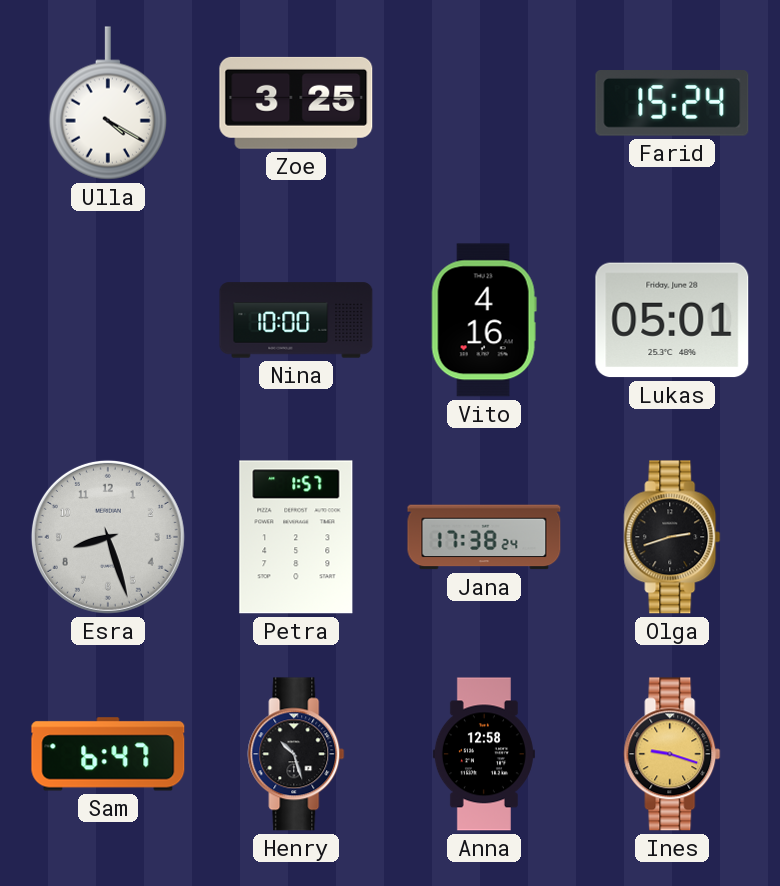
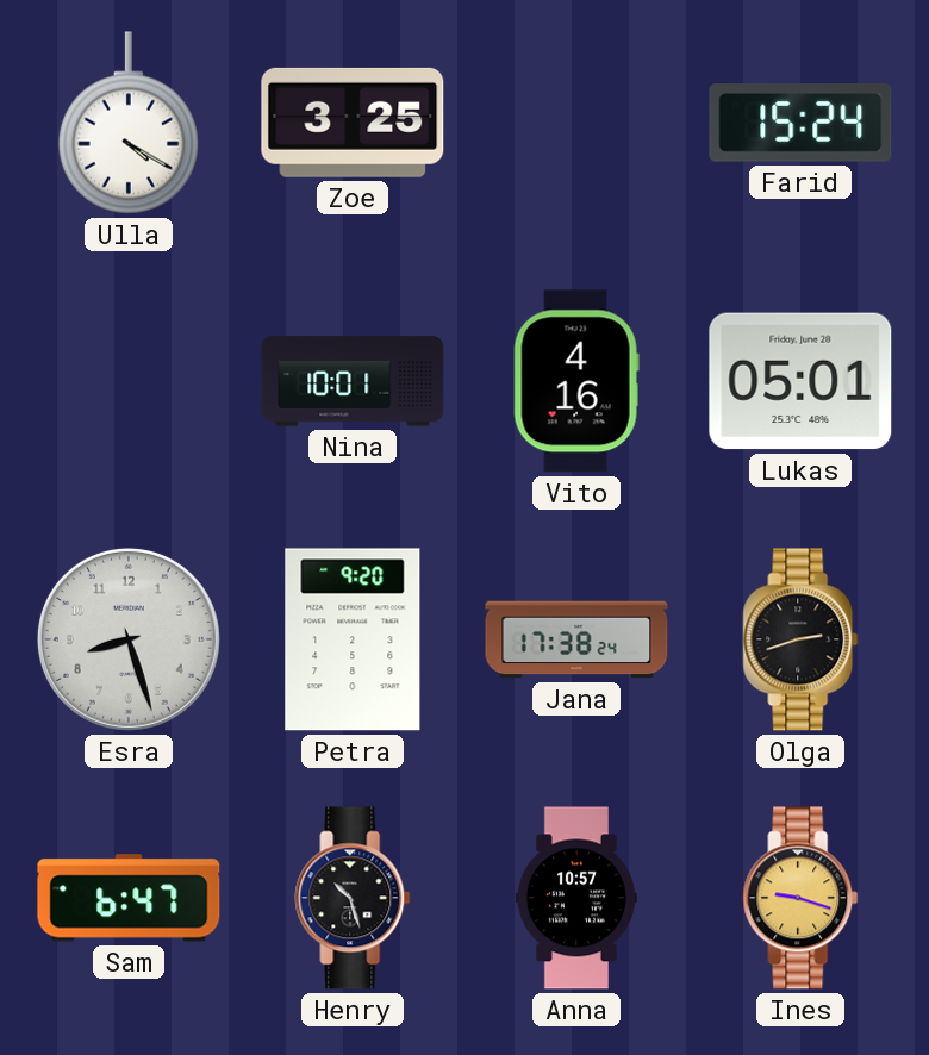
Nina: 10:00 -> 10:01
Petra: 1:57 -> 9:20
Anna: 12:58 -> 10:57
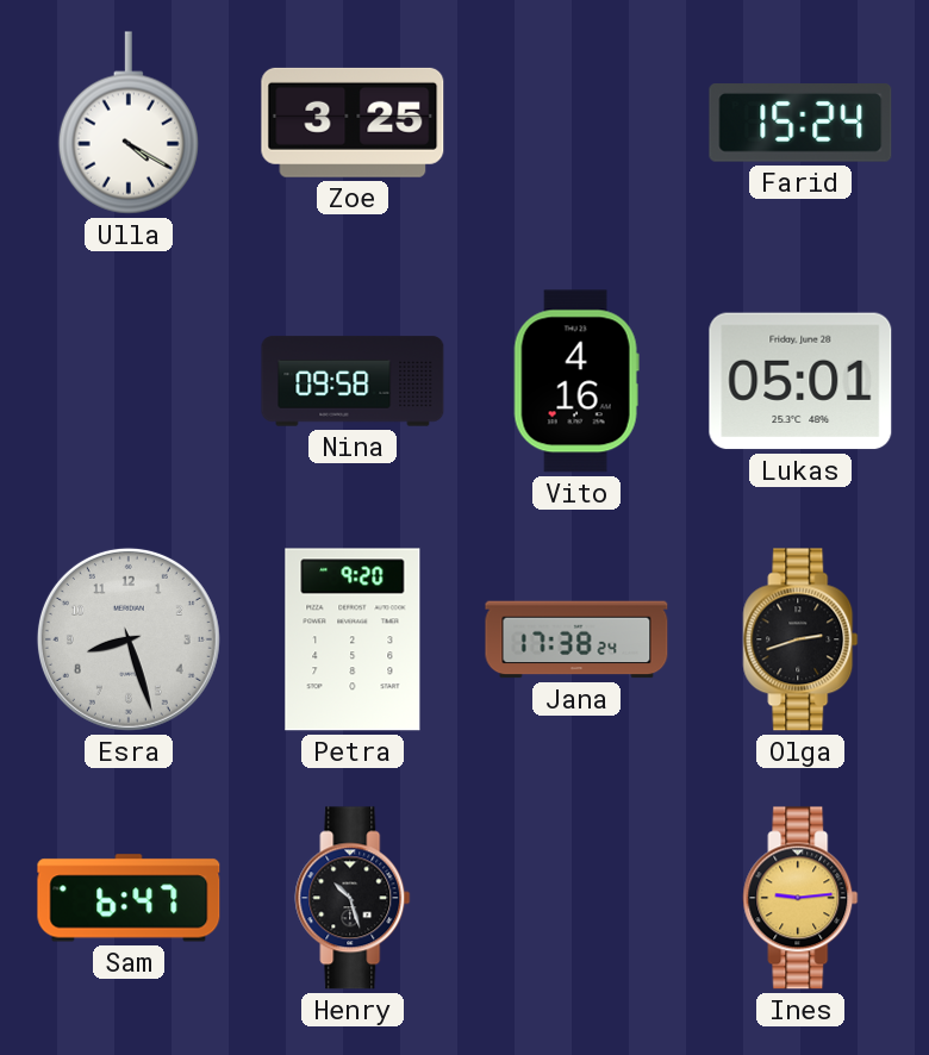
Nina: 10:01 -> 09:58
Anna: 10:57 -> none
Ines: 9:18 -> 9:14
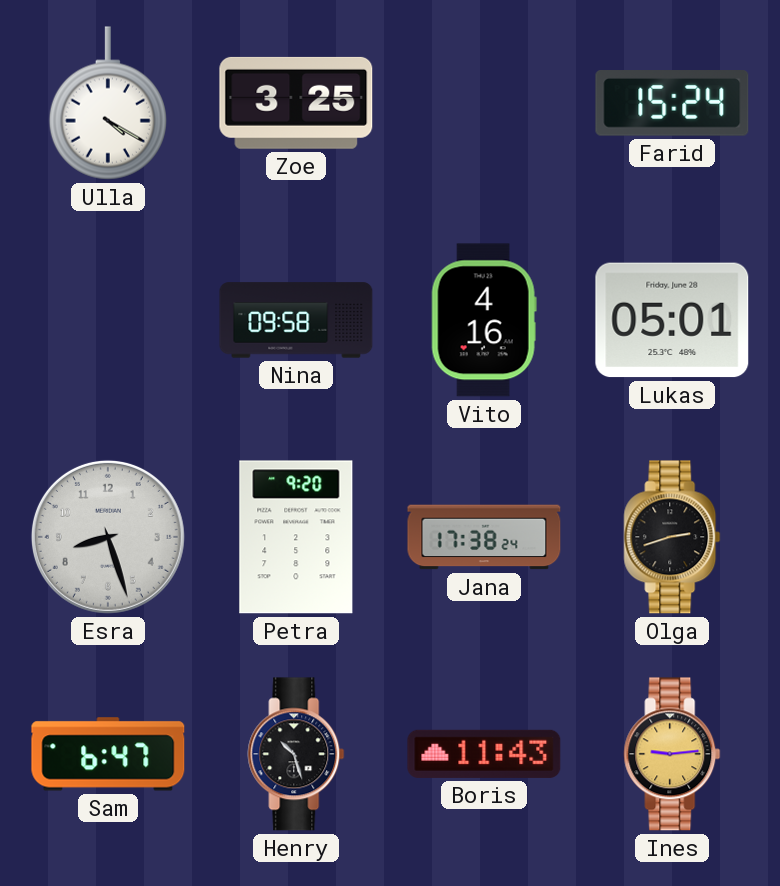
Boris: none -> 11:43
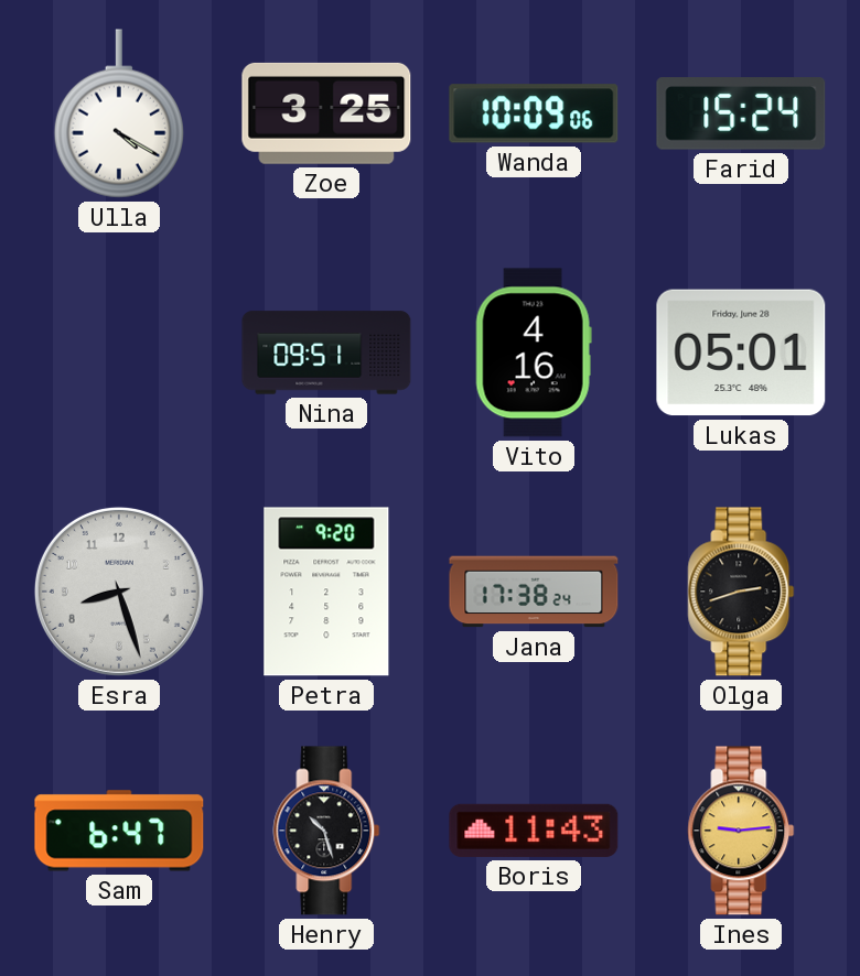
Wanda: none -> 10:09
Nina: 09:58 -> 09:51
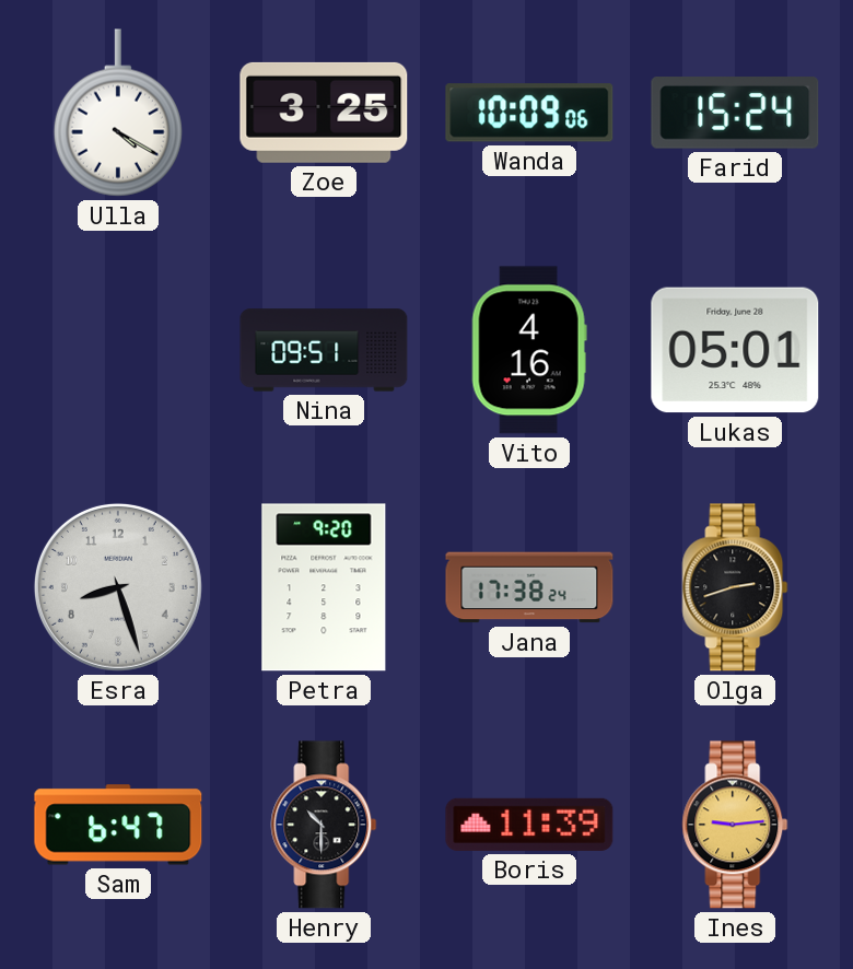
Henry: 10:27 -> 10:30
Boris: 11:43 -> 11:39
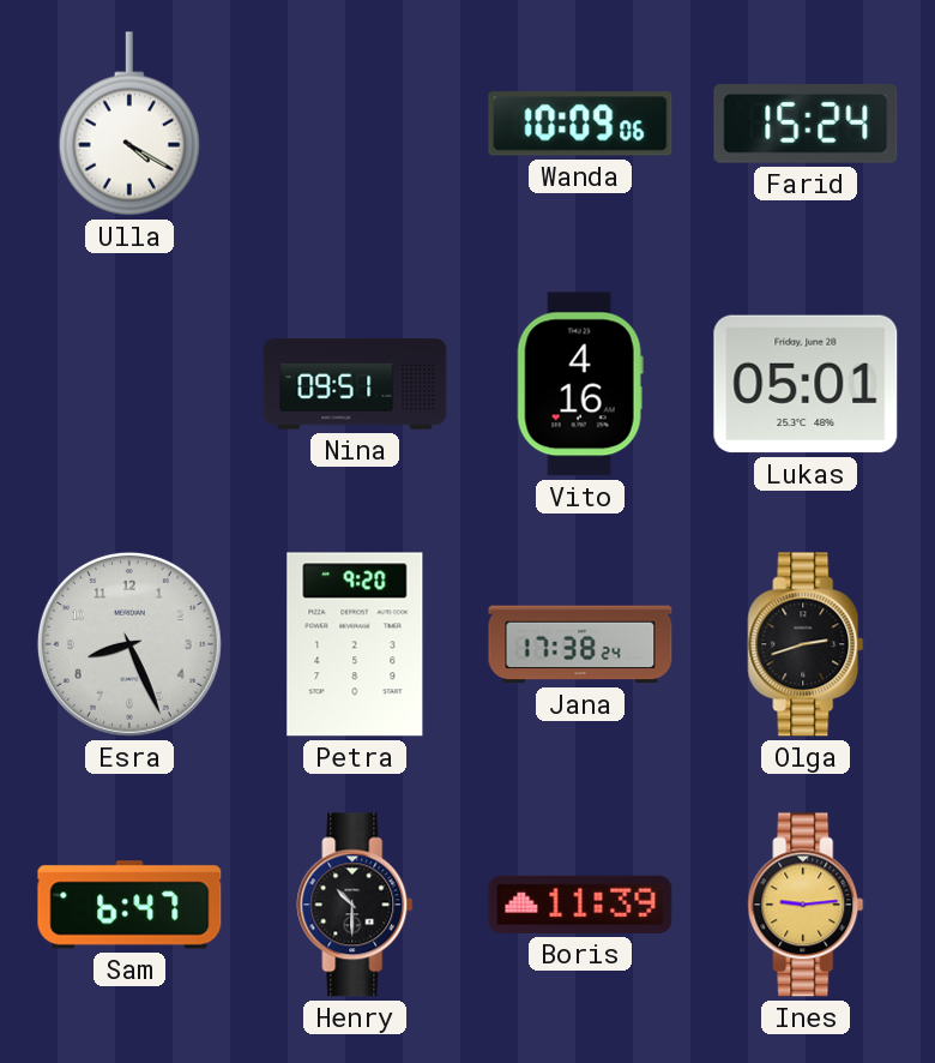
Zoe: 3:25 -> none
Esra: 8:27 -> 8:26
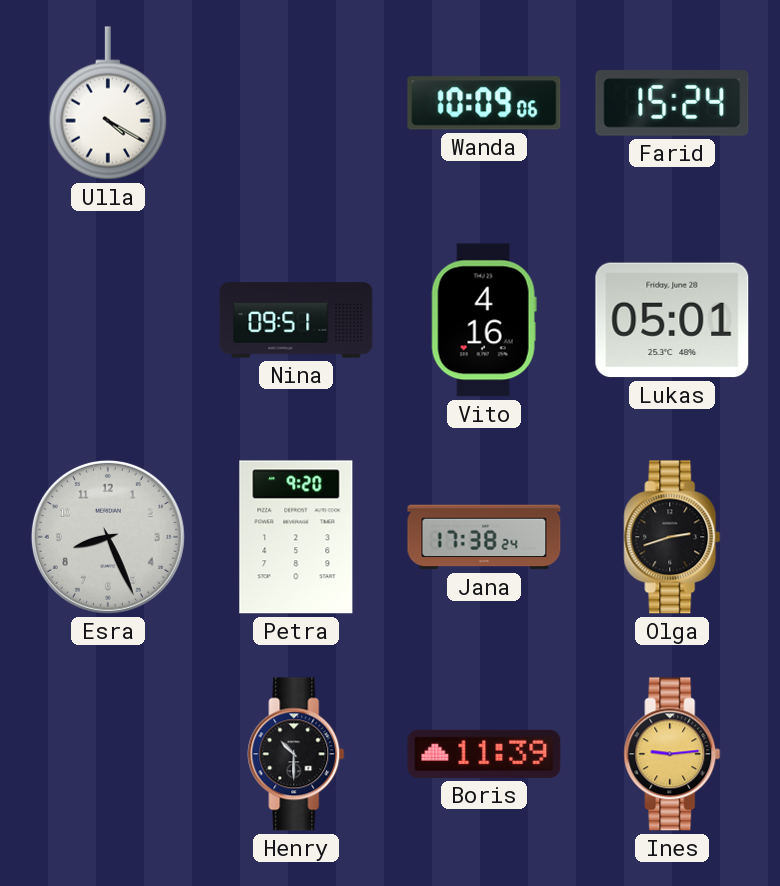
Sam: 6:47 -> none
